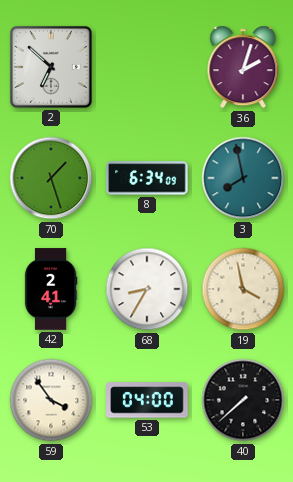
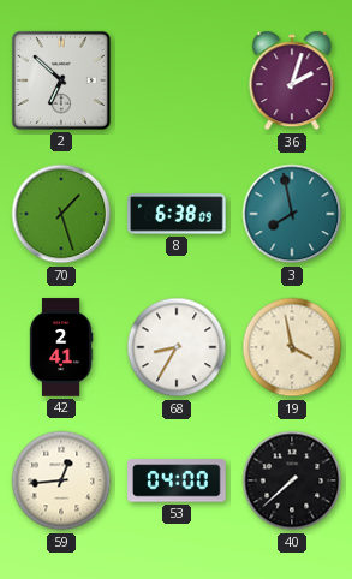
8: 6:34 -> 6:38
59: 3:54 -> 12:44
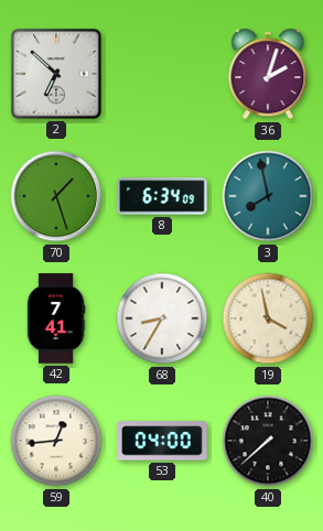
8: 6:38 -> 6:34
42: 2:41 -> 7:41
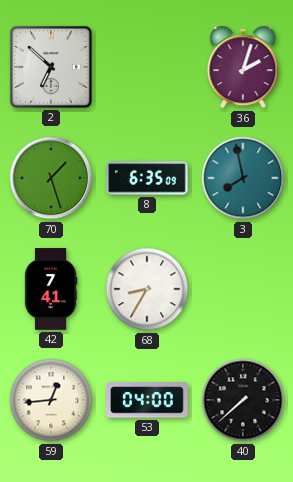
8: 6:34 -> 6:35
19: 3:58 -> none
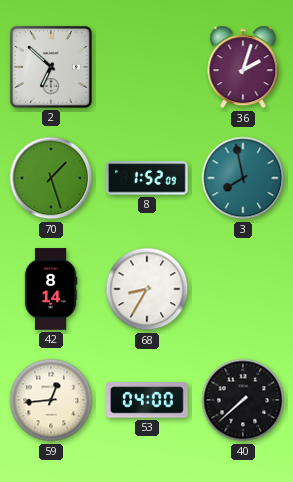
8: 6:35 -> 1:52
42: 7:41 -> 8:14
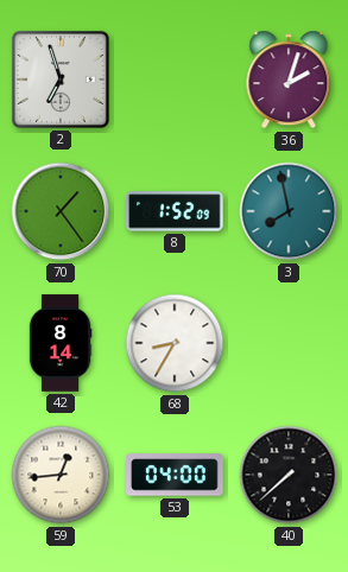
2: 6:52 -> 6:57
70: 1:27 -> 1:24
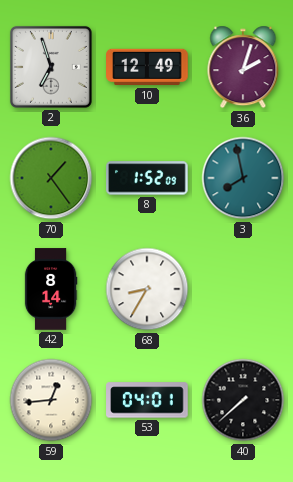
10: none -> 12:49
53: 04:00 -> 04:01
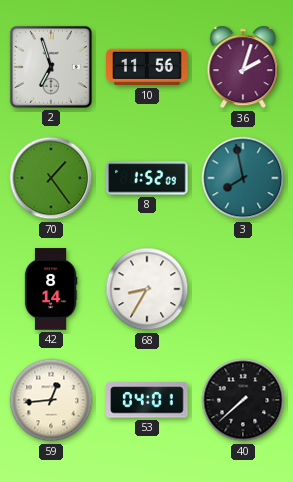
10: 12:49 -> 11:56
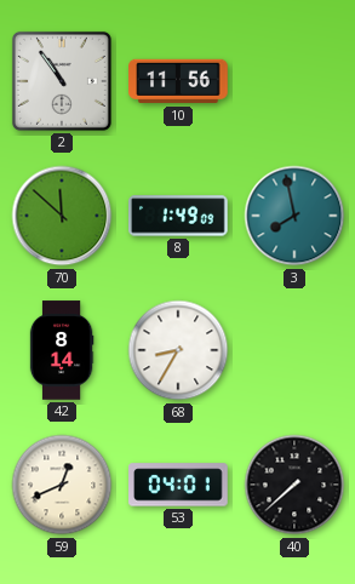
2: 6:57 -> 10:54
36: 2:03 -> none
70: 1:24 -> 11:52
8: 1:52 -> 1:49
59: 12:44 -> 12:41
